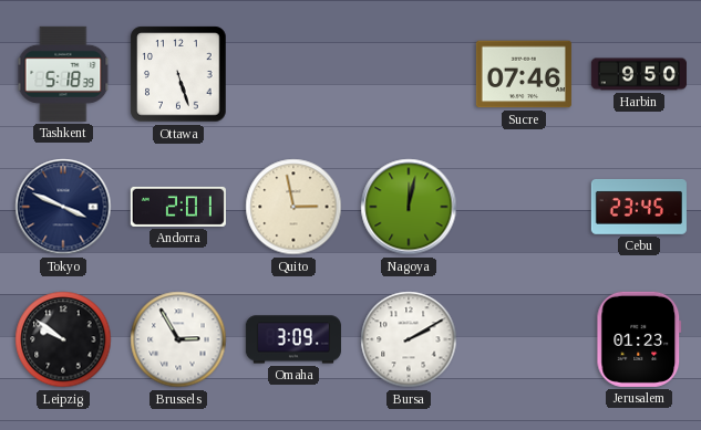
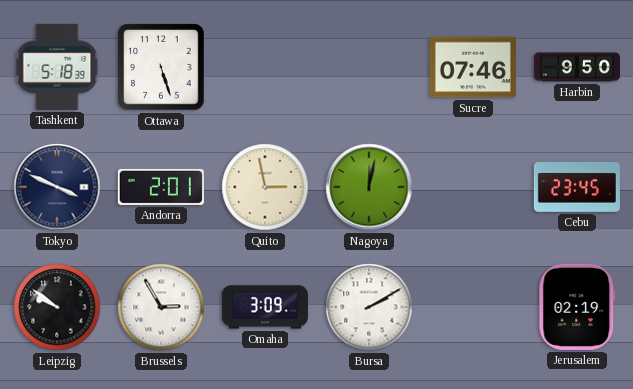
Jerusalem: 01:23 -> 02:19
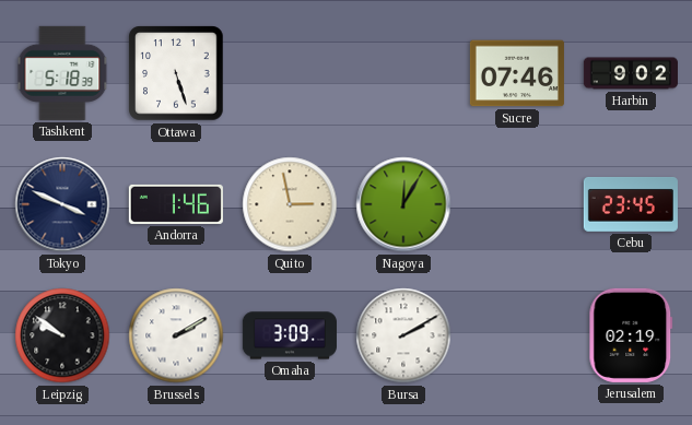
Harbin: 9:50 -> 9:02
Andorra: 2:01 -> 1:46
Nagoya: 12:02 -> 12:05
Brussels: 2:55 -> 2:10
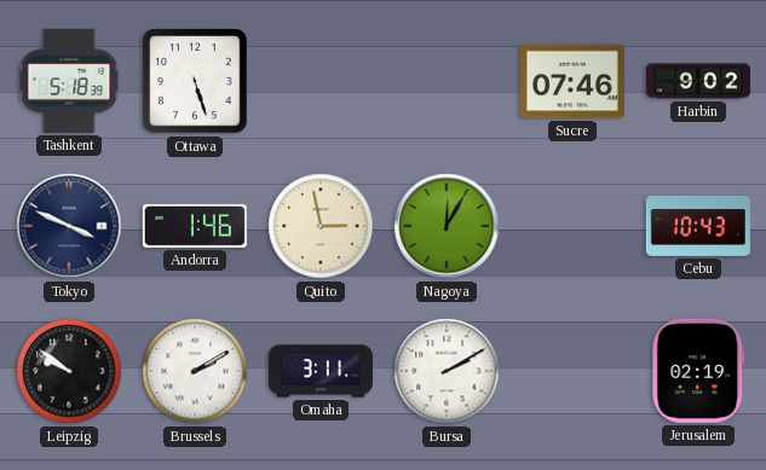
Cebu: 23:45 -> 10:43
Omaha: 3:09 -> 3:11
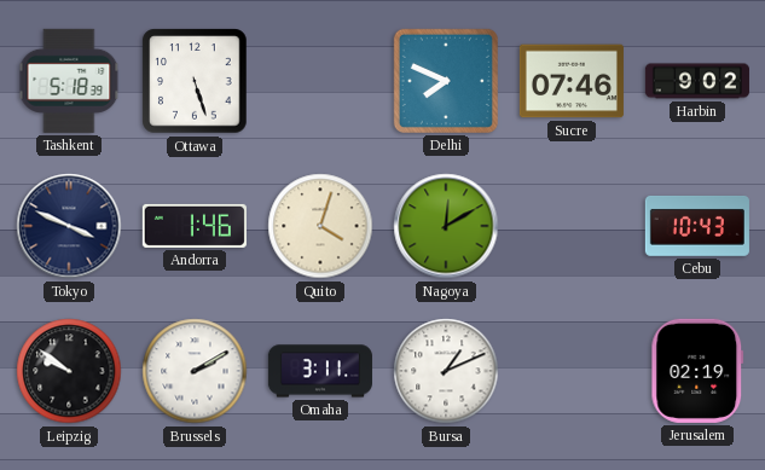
Delhi: none -> 7:49
Quito: 2:58 -> 4:03
Nagoya: 12:05 -> 12:10
Bursa: 2:10 -> 1:11
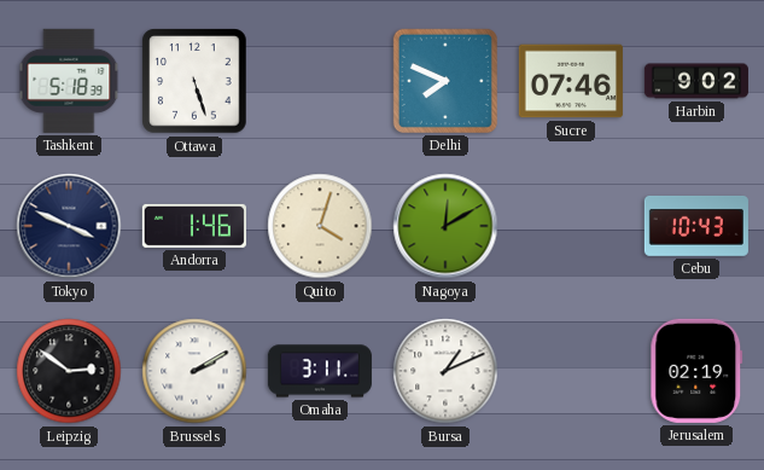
Leipzig: 9:51 -> 2:51
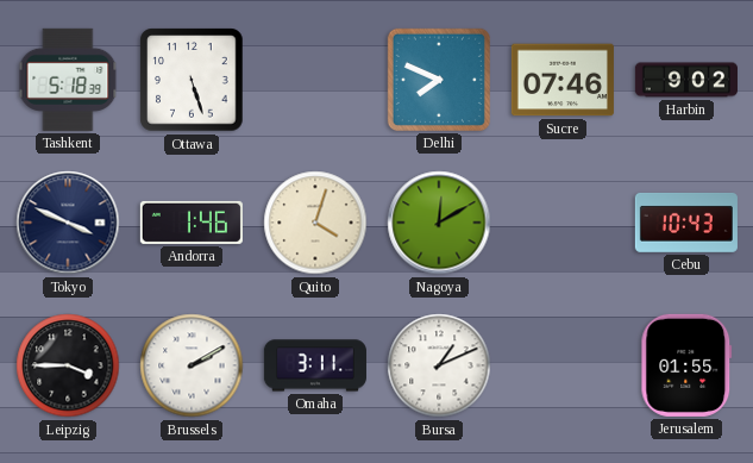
Leipzig: 2:51 -> 3:45
Jerusalem: 02:19 -> 01:55
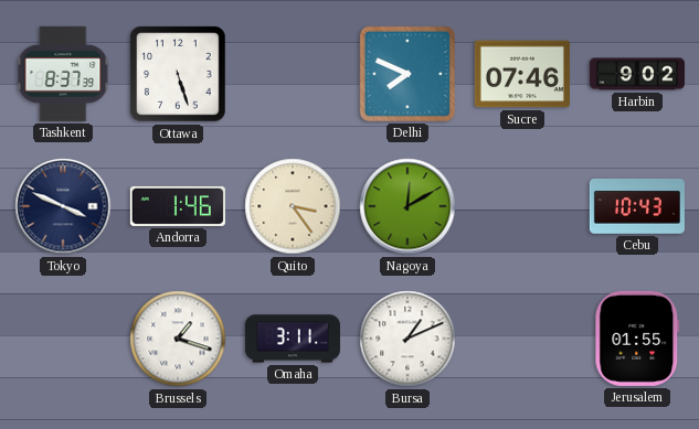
Tashkent: 5:18 -> 8:37
Quito: 4:03 -> 3:24
Leipzig: 3:45 -> none
Brussels: 2:10 -> 1:18
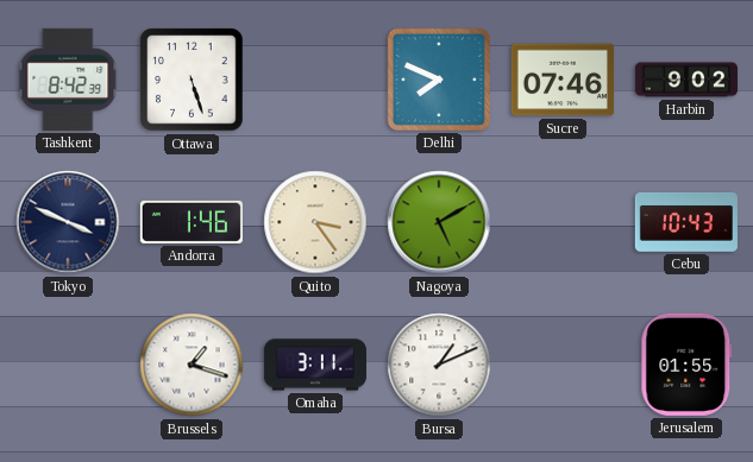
Tashkent: 8:37 -> 8:42
Nagoya: 12:10 -> 5:10
